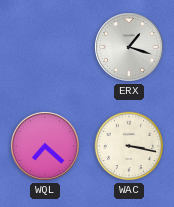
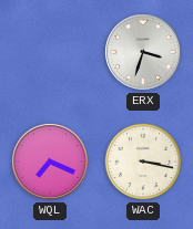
ERX: 1:18 -> 3:33
WQL: 7:22 -> 7:19
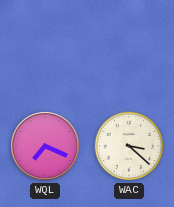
ERX: 3:33 -> none
WAC: 3:17 -> 3:22
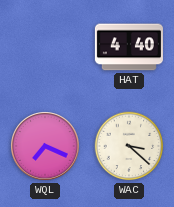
HAT: none -> 4:40
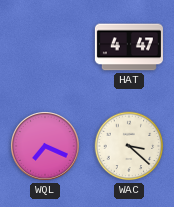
HAT: 4:40 -> 4:47
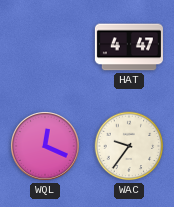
WQL: 7:19 -> 12:19
WAC: 3:22 -> 9:36
